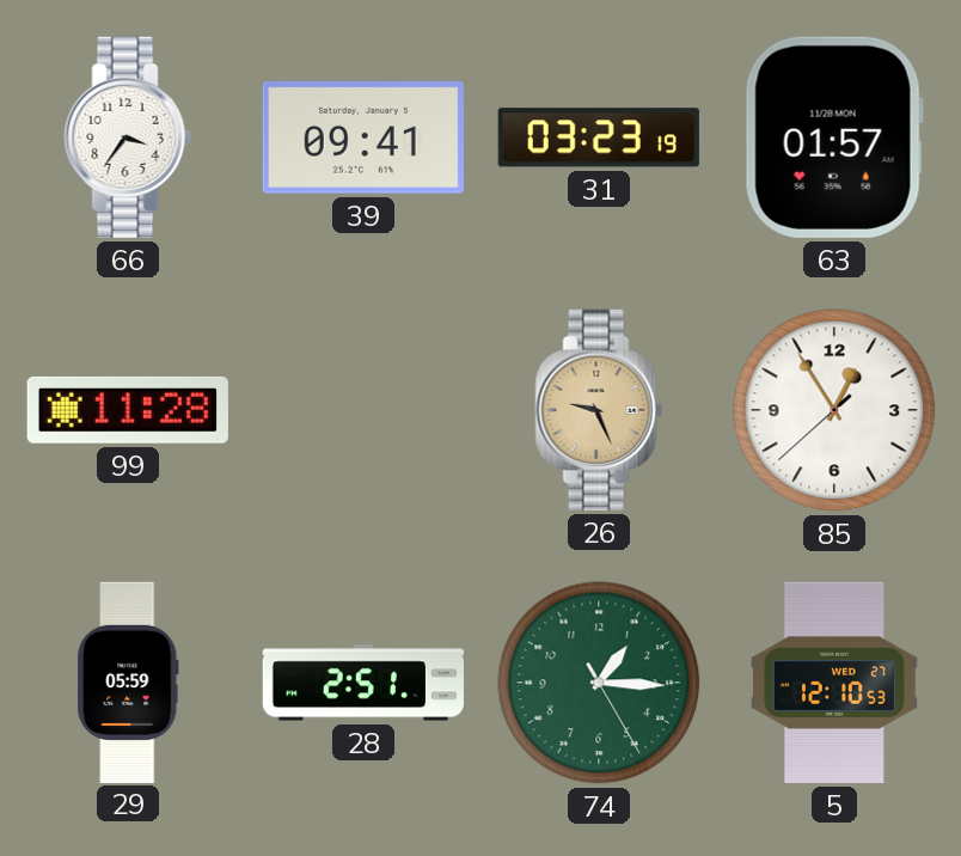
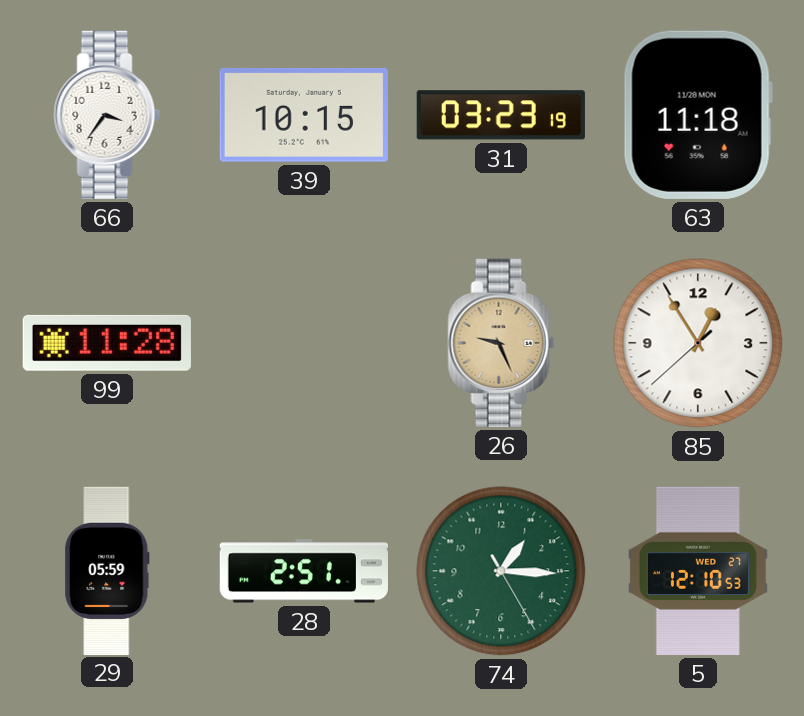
39: 09:41 -> 10:15
63: 01:57 -> 11:18
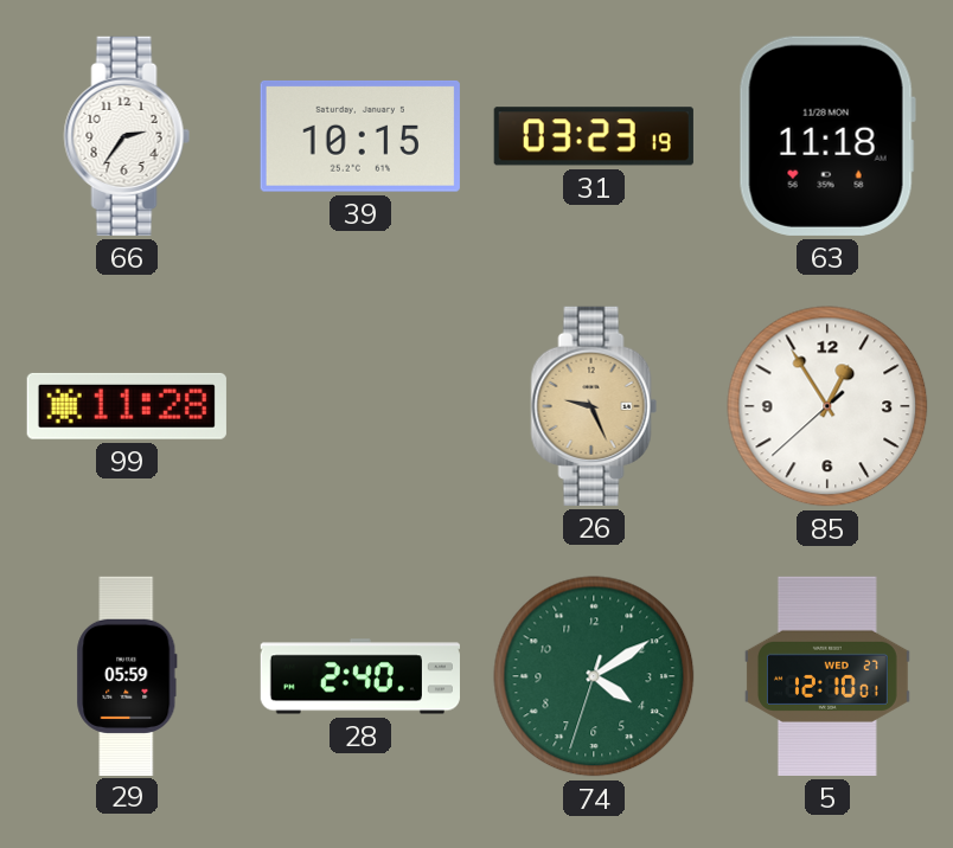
66: 3:36 -> 2:36
28: 2:51 -> 2:40
74: 1:15 -> 4:09
5: 12:10:53 -> 12:10:01
